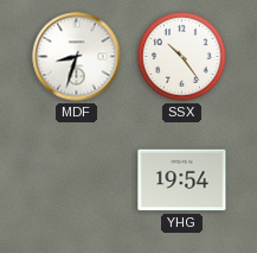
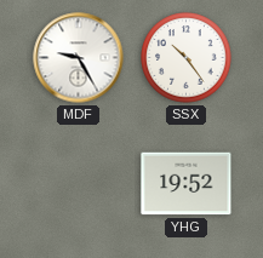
MDF: 8:33 -> 9:25
YHG: 19:54 -> 19:52
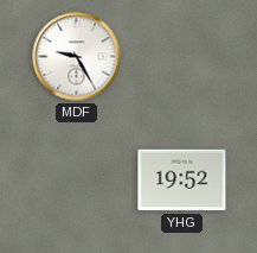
SSX: 10:24 -> none
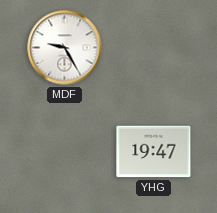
YHG: 19:52 -> 19:47
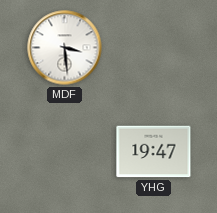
MDF: 9:25 -> 3:29
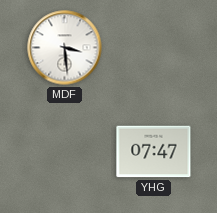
YHG: 19:47 -> 07:47
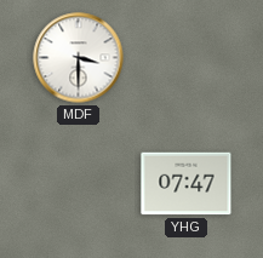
MDF: 3:29 -> 3:30
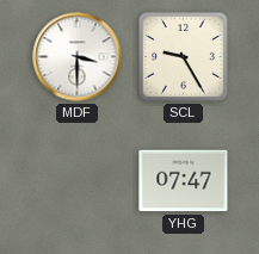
SCL: none -> 9:25
